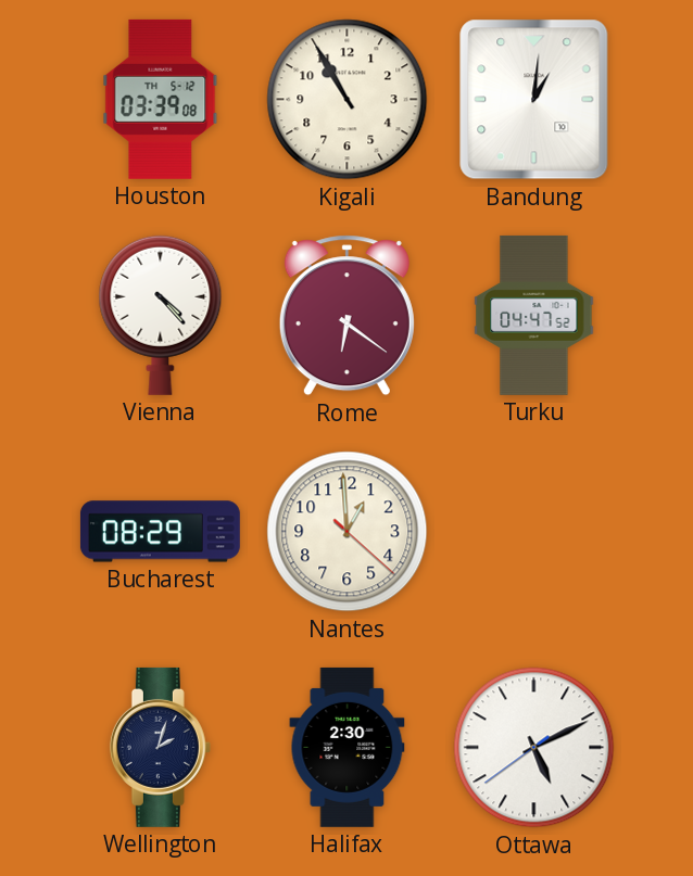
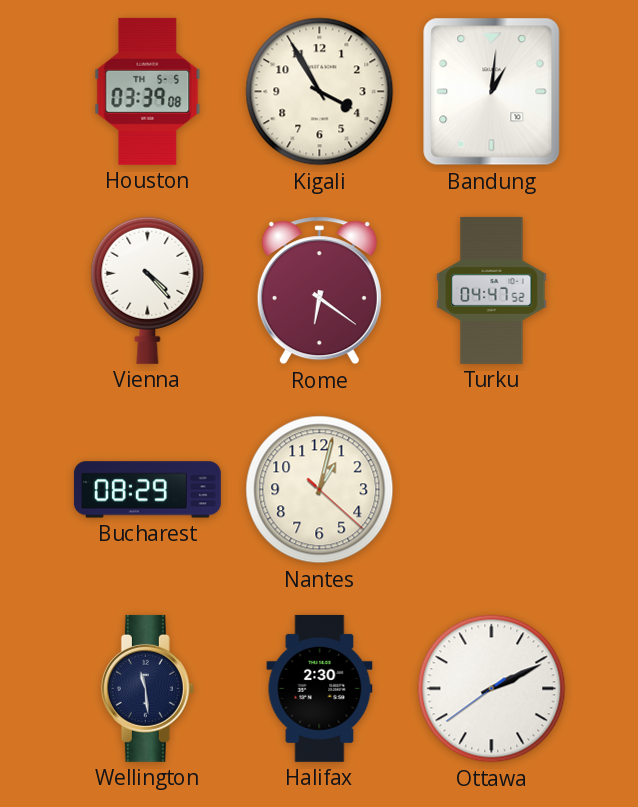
Houston date: TH 5-12 -> TH 5-5
Kigali: 10:55 -> 3:55
Nantes: 12:59 -> 1:02
Wellington: 2:03 -> 11:29
Ottawa: 5:10 -> 2:10
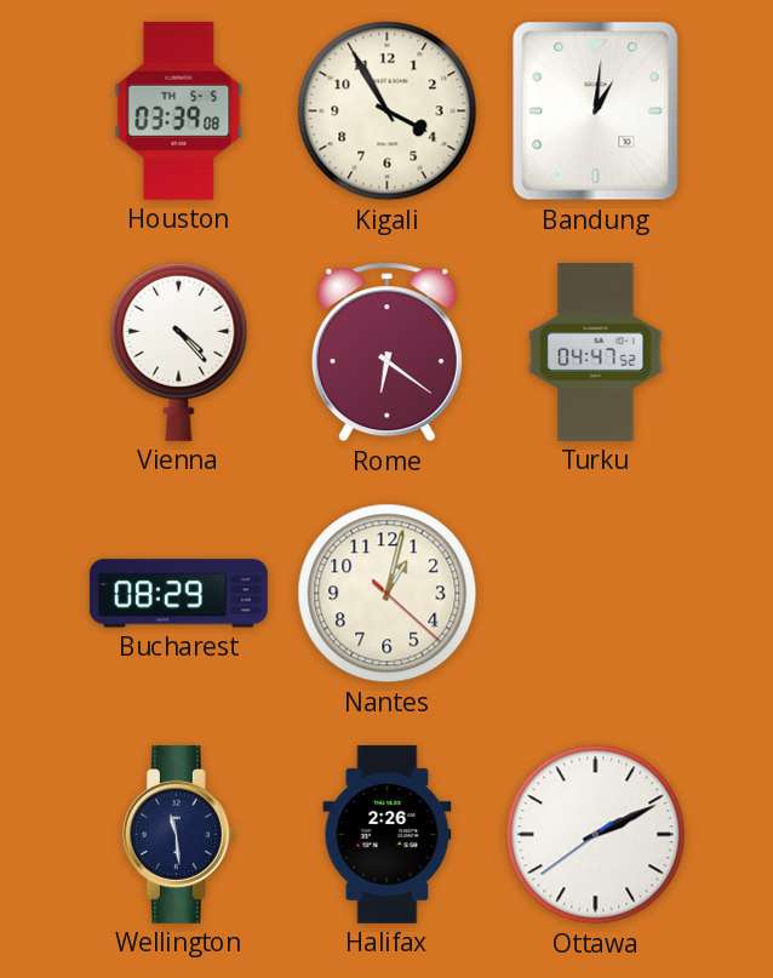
Halifax: 2:30 -> 2:26
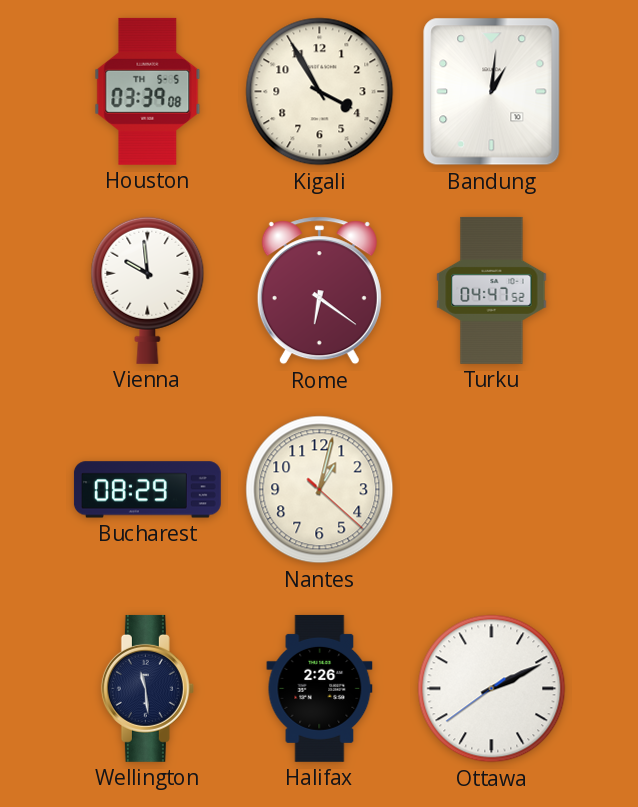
Vienna: 4:23 -> 9:59
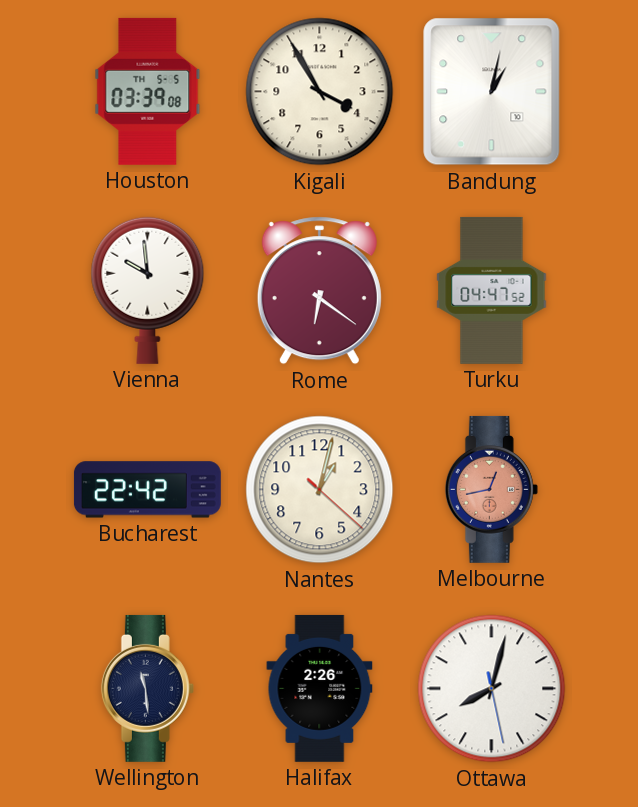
Bandung: 1:01 -> 1:02
Bucharest: 08:29 -> 22:42
Melbourne: none -> 12:43
Ottawa: 2:10 -> 8:02
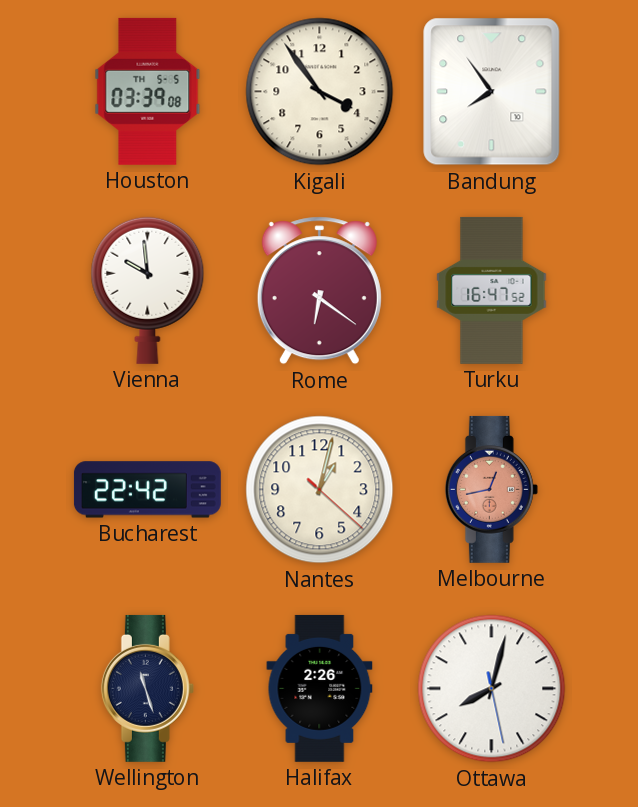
Kigali: 3:55 -> 3:54
Bandung: 1:02 -> 7:54
Turku: 04:47 -> 16:47
Wellington: 11:29 -> 11:27
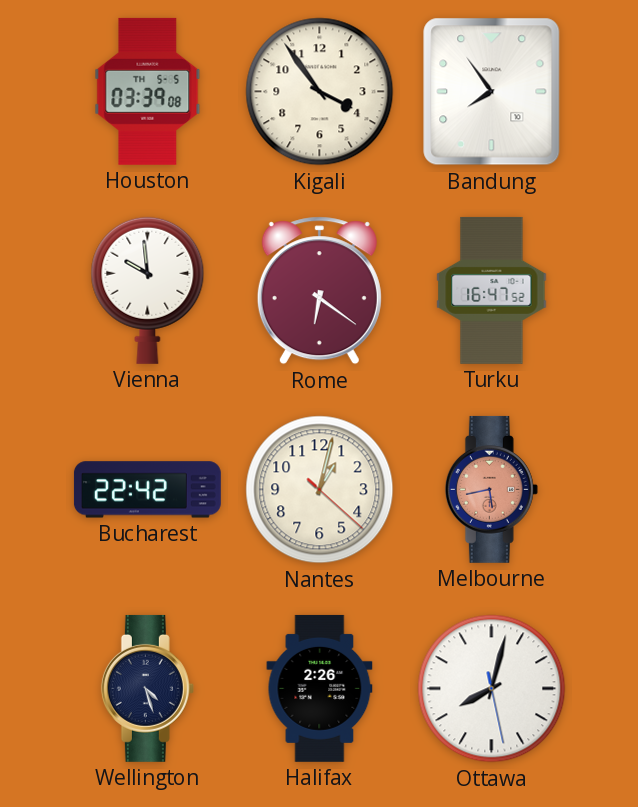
Melbourne: 12:43 -> 5:43
Wellington: 11:27 -> 4:27
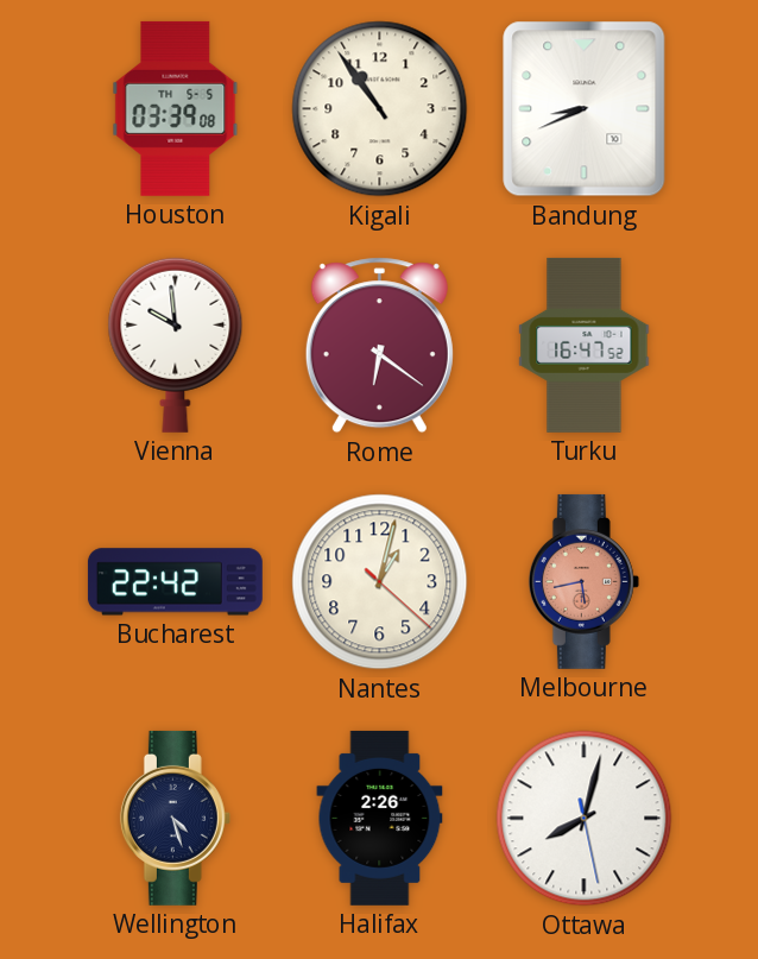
Kigali: 3:54 -> 10:54
Bandung: 7:54 -> 8:41
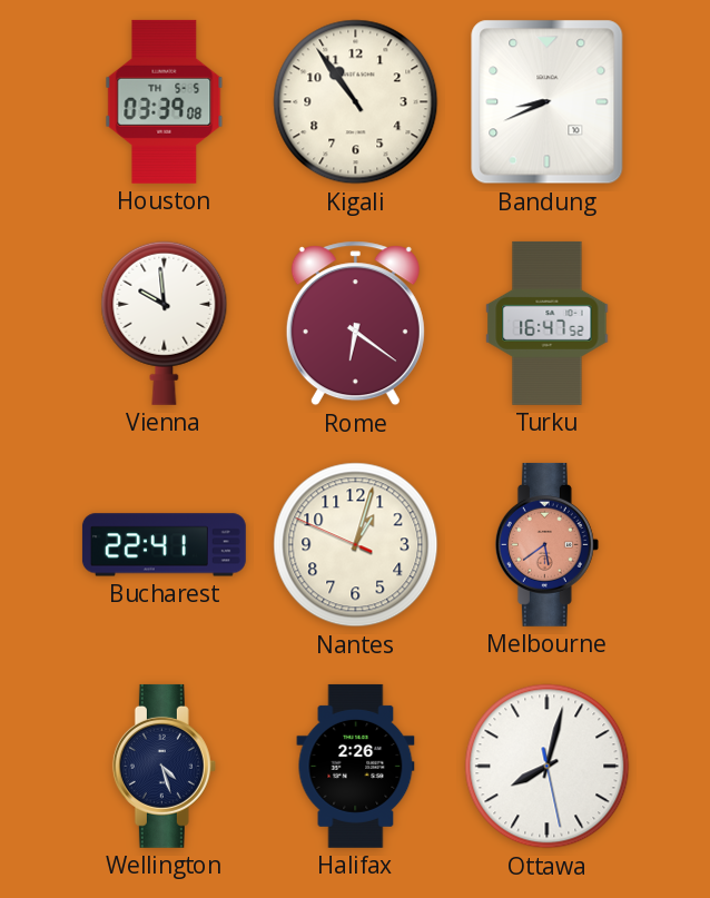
Bucharest: 22:42 -> 22:41
Nantes: 1:02:22 -> 1:02:49
Melbourne: 5:43 -> 5:39
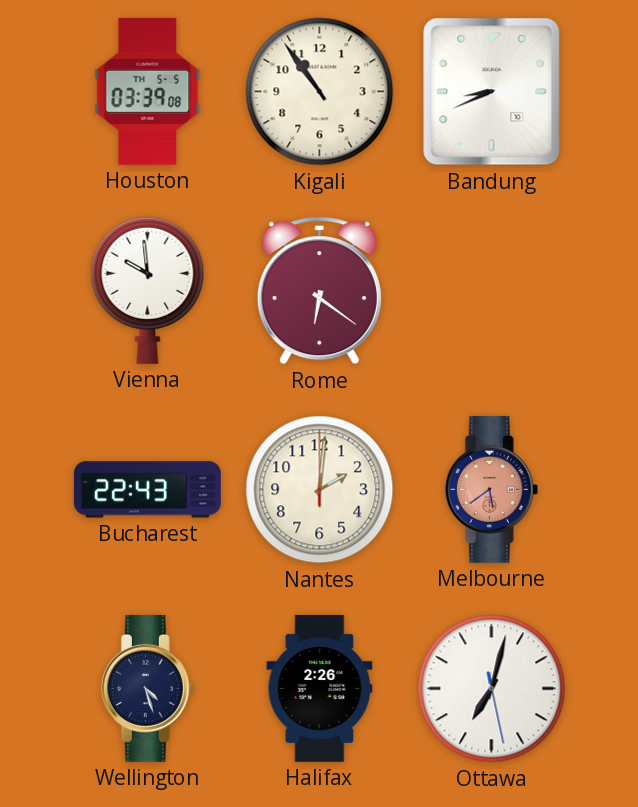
Turku: 16:47 -> none
Bucharest: 22:41 -> 22:43
Nantes: 1:02 -> 2:01
Ottawa: 8:02 -> 7:02
